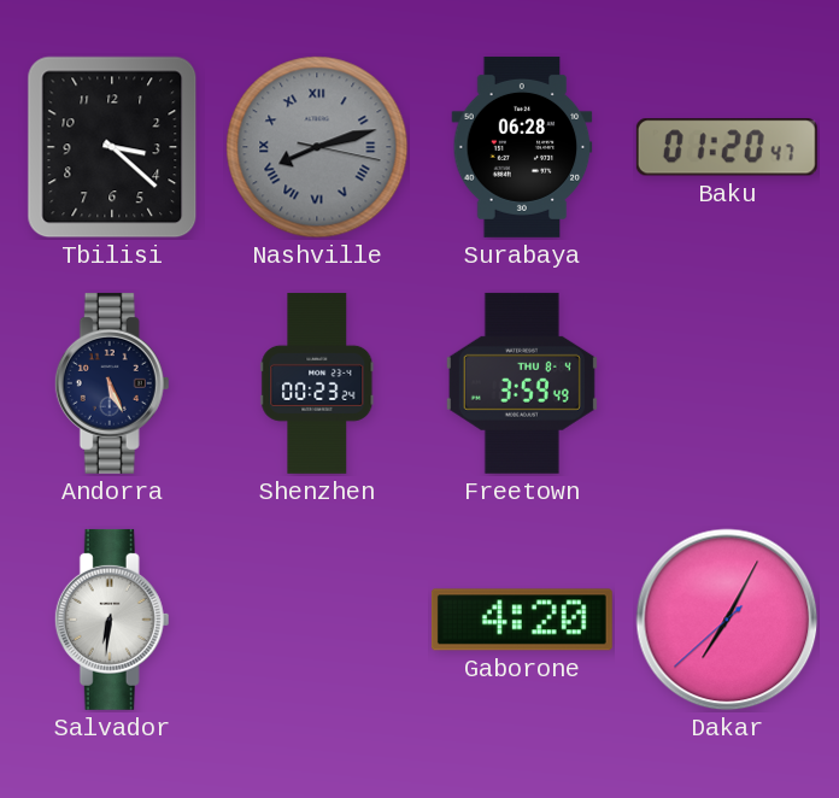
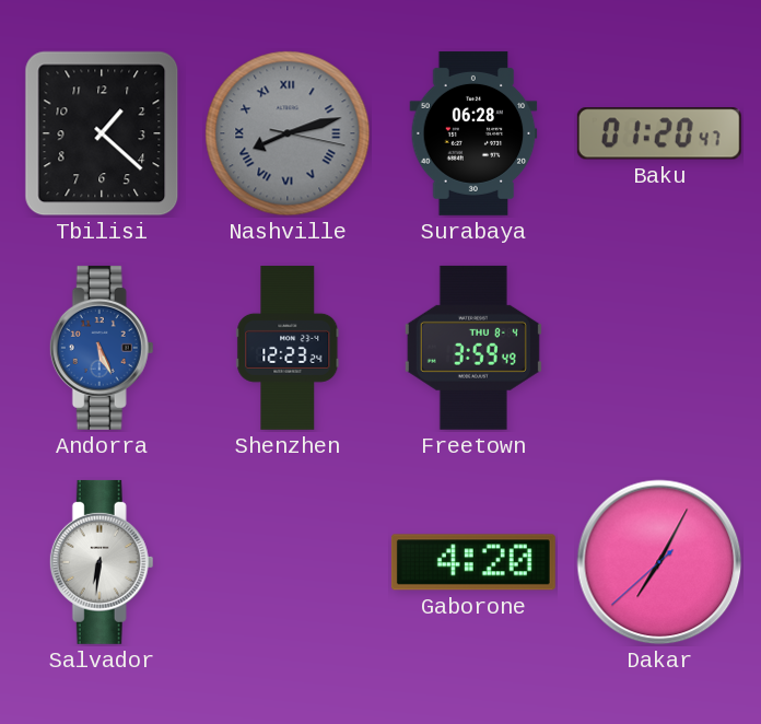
Tbilisi: 3:22 -> 1:22
Andorra dial: navy -> blue
Shenzhen: 00:23 -> 12:23
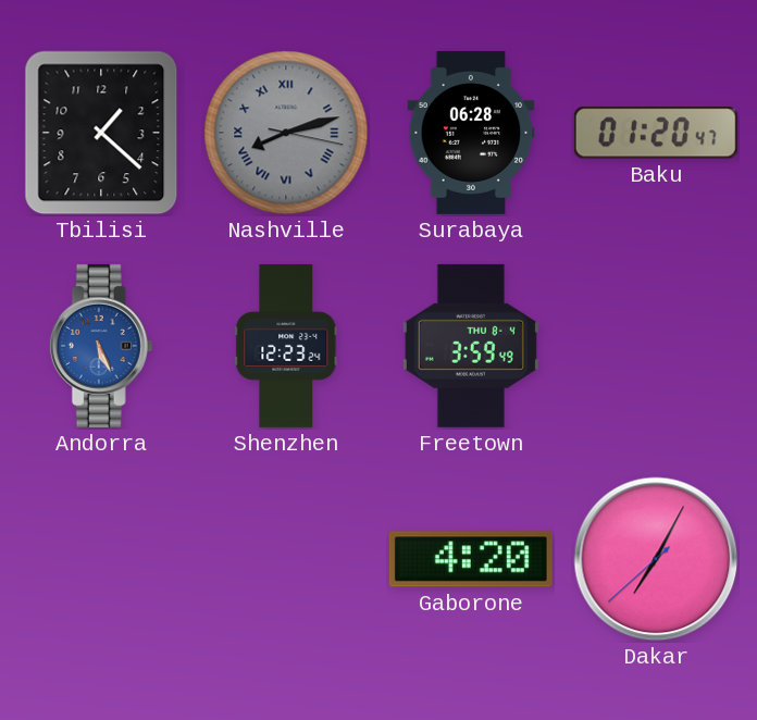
Salvador: 6:31 -> none
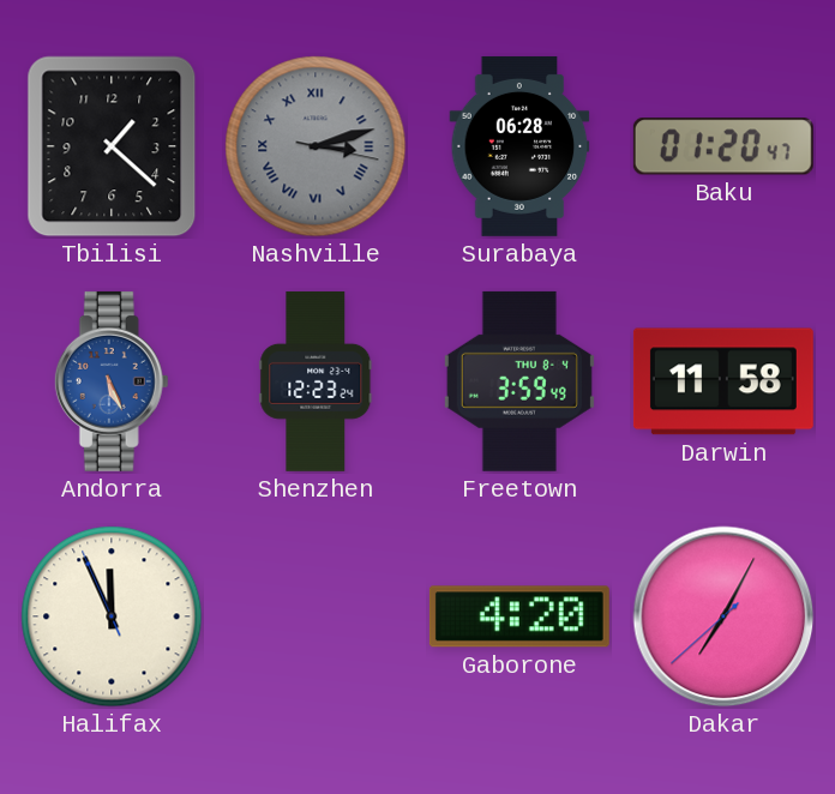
Nashville: 8:12 -> 3:12
Darwin: none -> 11:58
Halifax: none -> 11:55
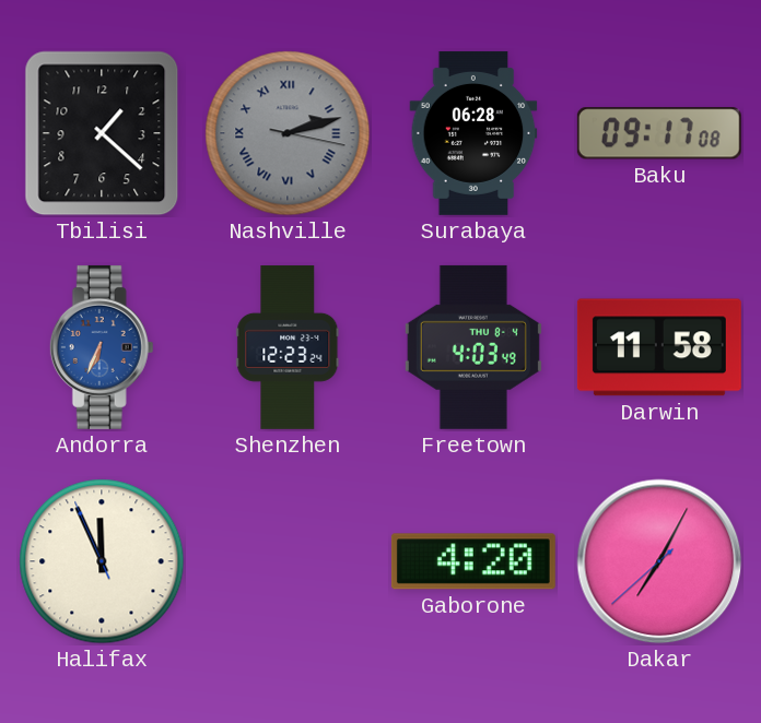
Nashville: 3:12 -> 2:12
Baku: 01:20 -> 09:17
Andorra: 5:26 -> 6:34
Freetown: 3:59 -> 4:03
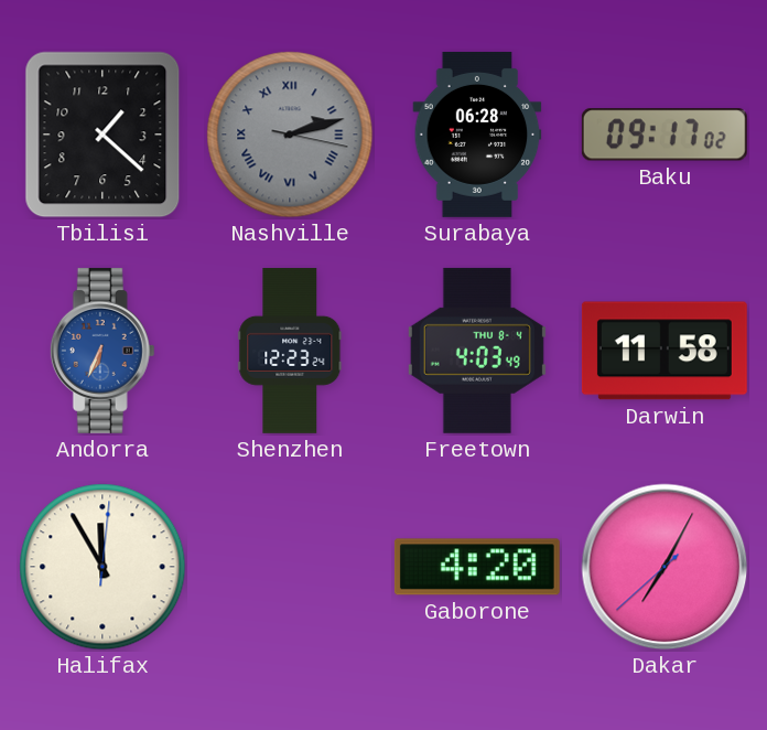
Baku: 09:17:08 -> 09:17:02
Halifax: 11:55:56 -> 11:55:01
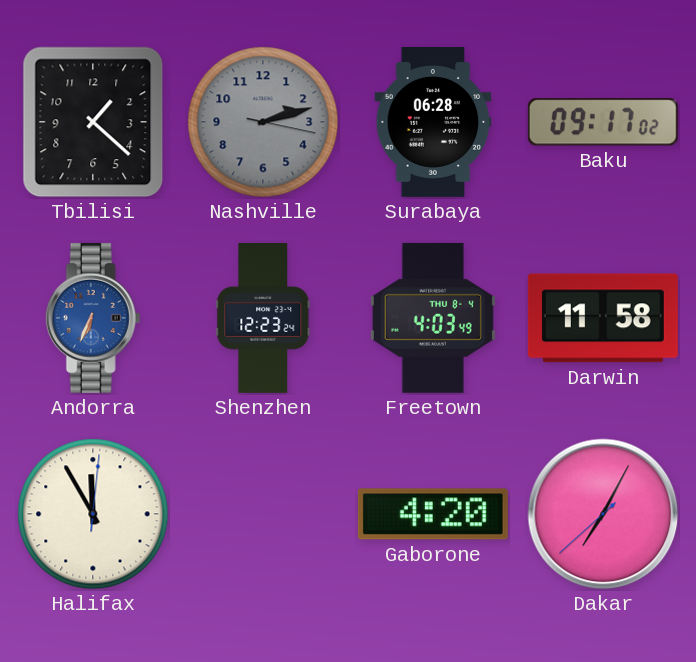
Nashville numerals: Roman -> Arabic
